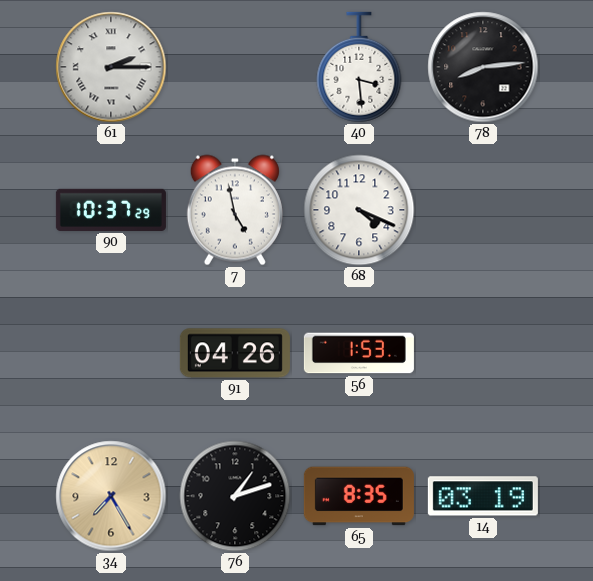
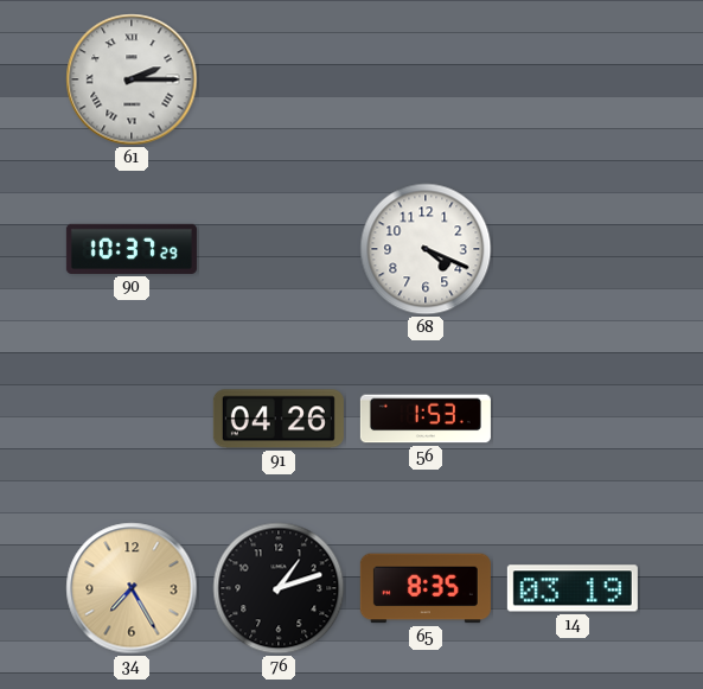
40: 3:29 -> none
78: 8:14 -> none
7: 4:58 -> none
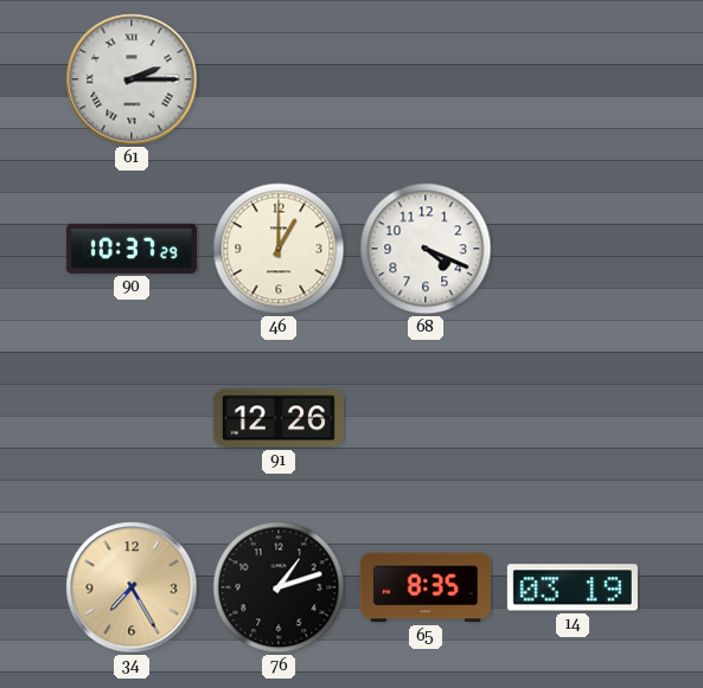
46: none -> 1:00
91: 04:26 -> 12:26
56: 1:53 -> none
